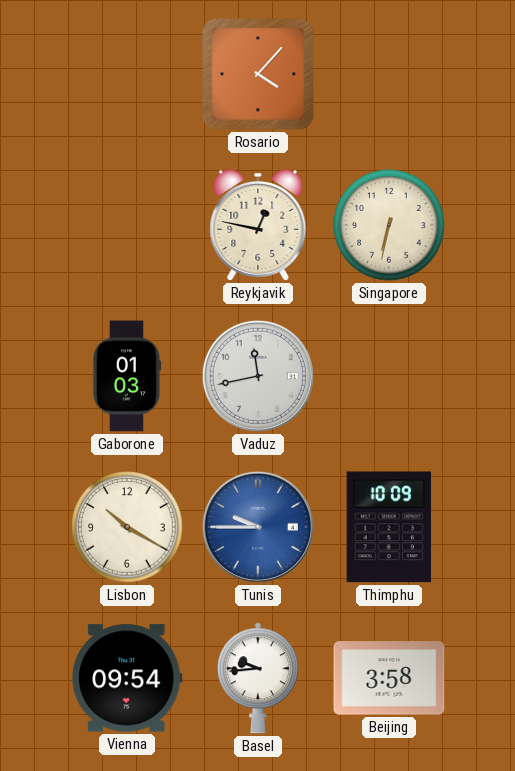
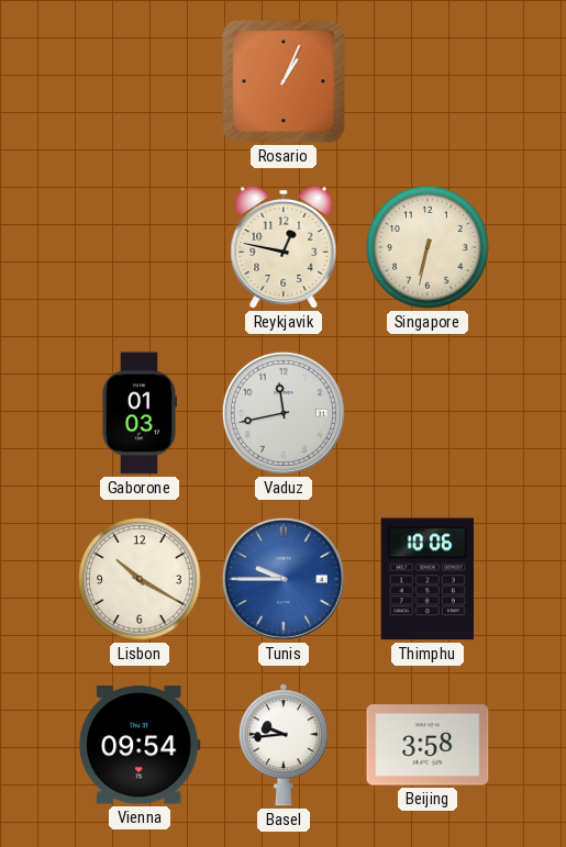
Rosario: 4:07 -> 1:04
Thimphu: 10:09 -> 10:06
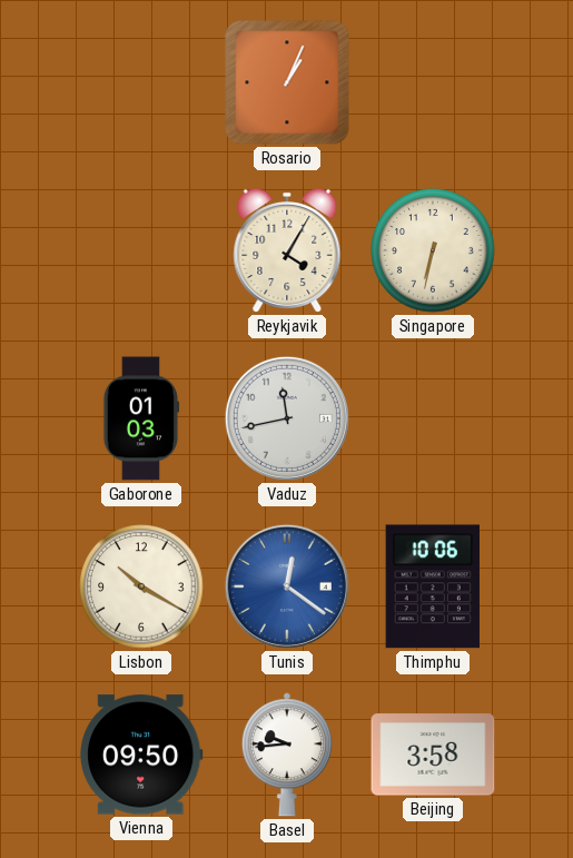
Reykjavik: 12:47 -> 4:05
Tunis: 9:45 -> 12:21
Vienna: 09:54 -> 09:50
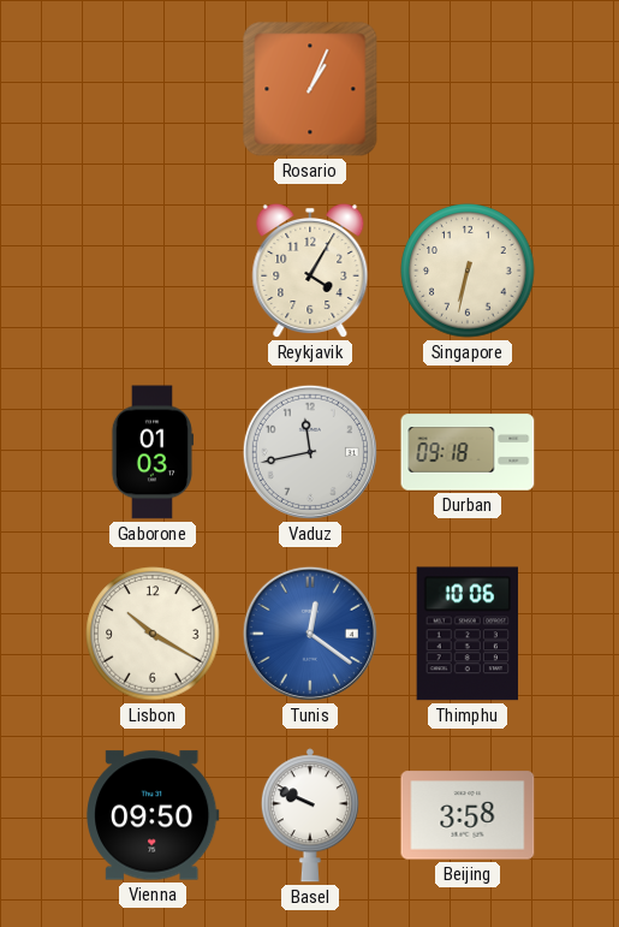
Durban: none -> 09:18
Basel: 9:44 -> 9:49
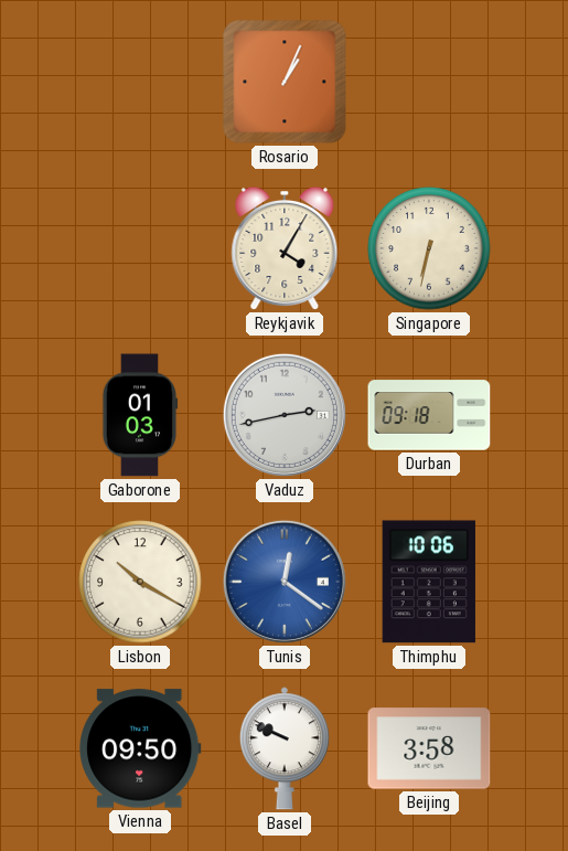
Vaduz: 11:43 -> 2:43
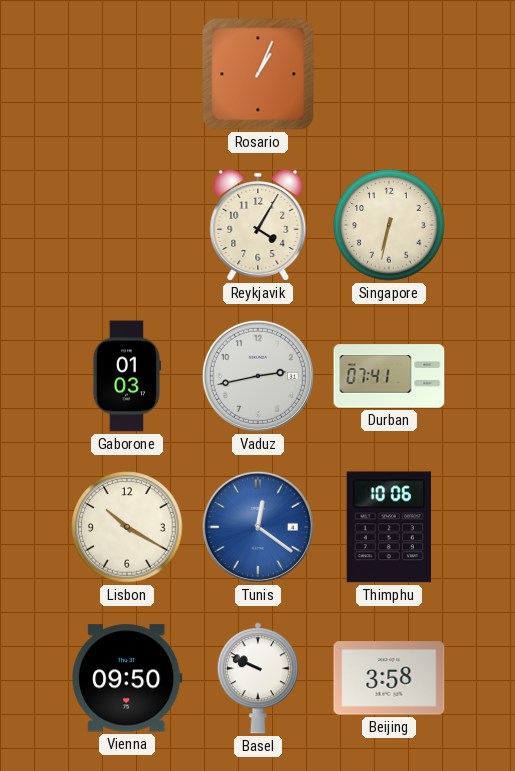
Durban: 09:18 -> 07:41
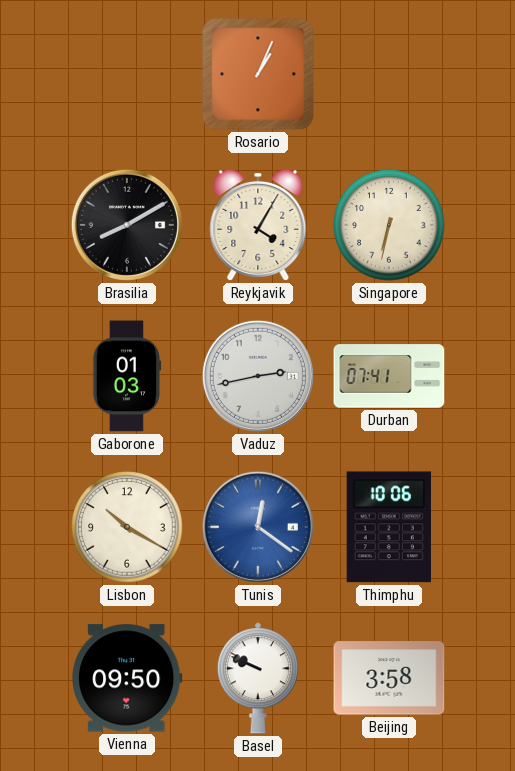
Brasilia: none -> 8:10
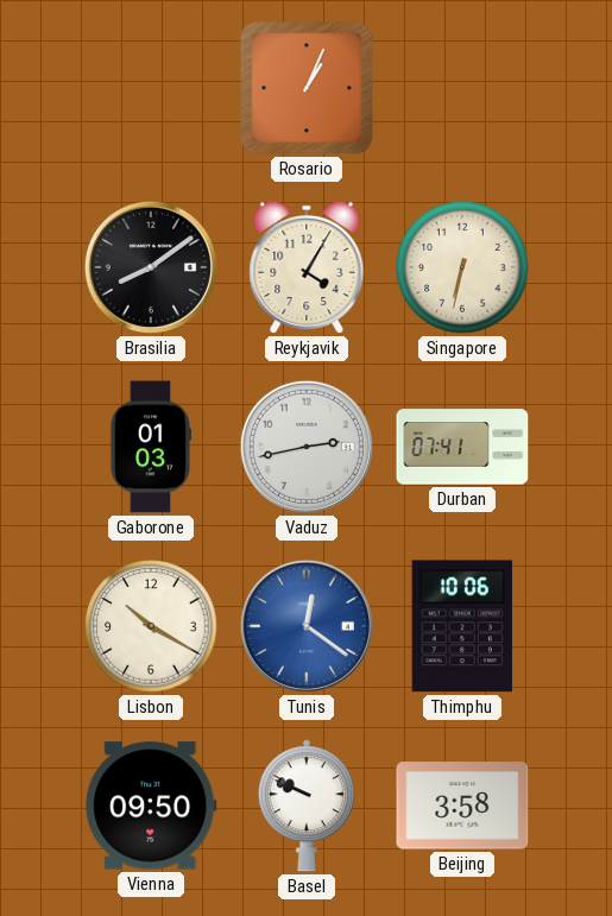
Brasilia: 8:10 -> 8:09
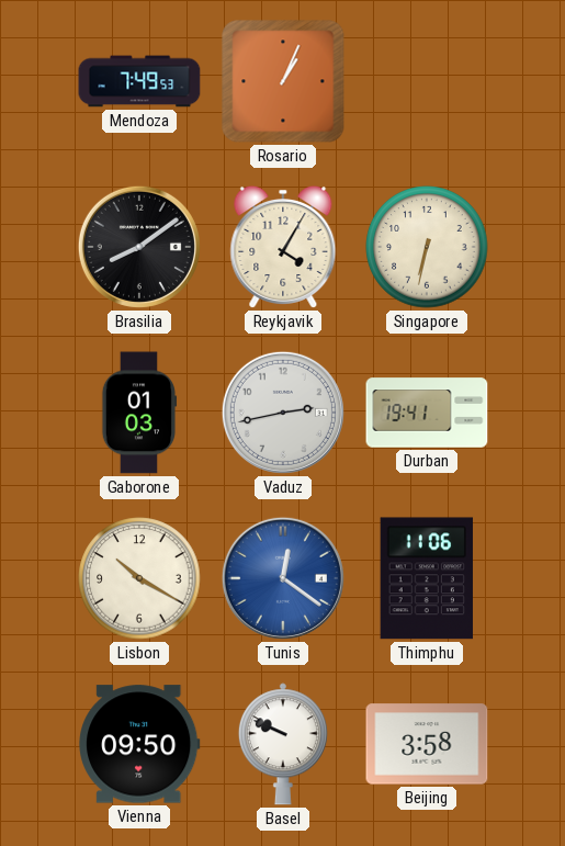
Mendoza: none -> 7:49
Durban: 07:41 -> 19:41
Thimphu: 10:06 -> 11:06
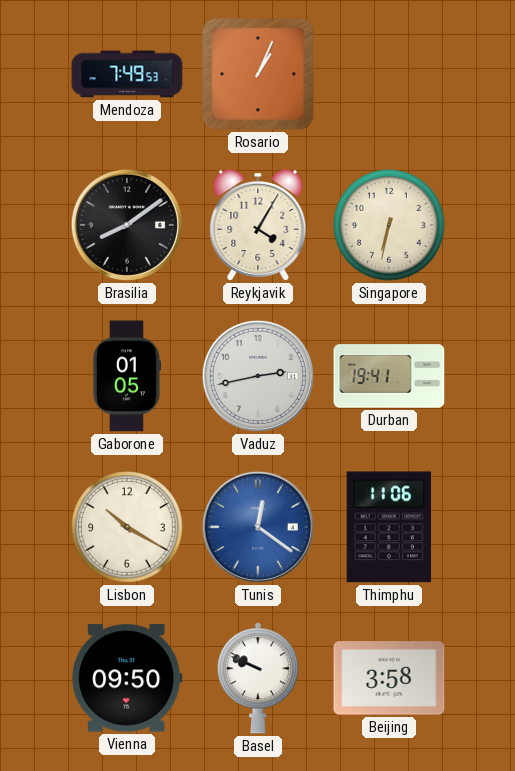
Gaborone: 01:03 -> 01:05
